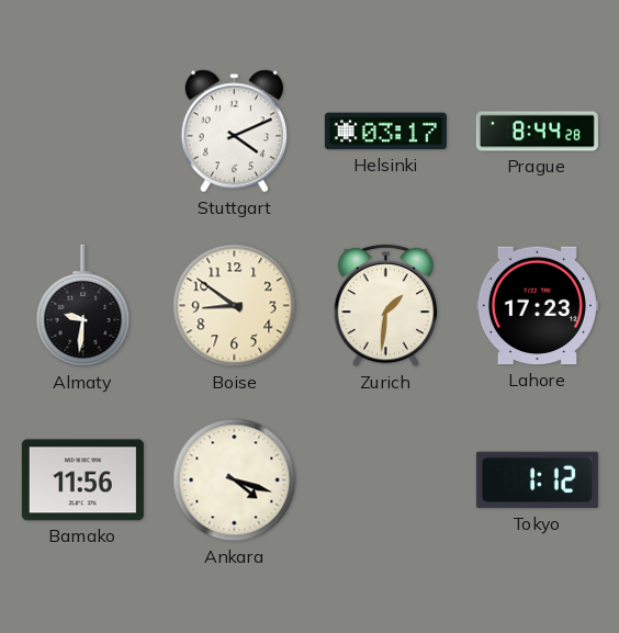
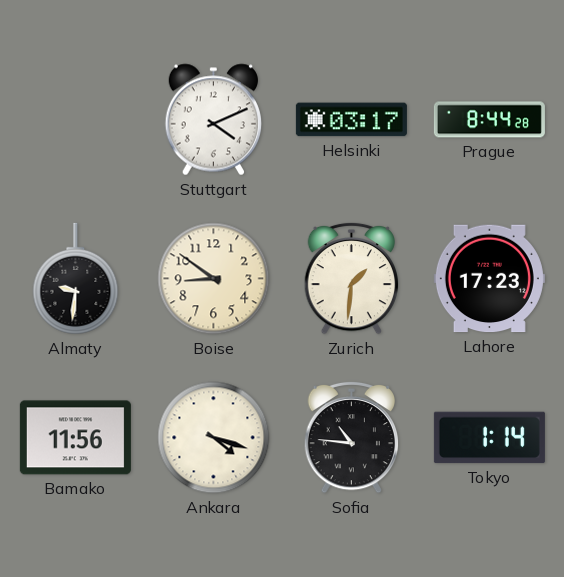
Sofia: none -> 10:46
Tokyo: 1:12 -> 1:14
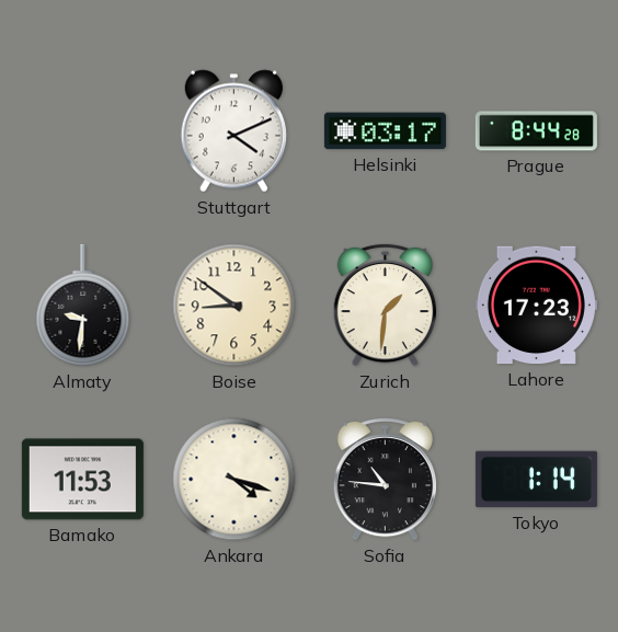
Bamako: 11:56 -> 11:53
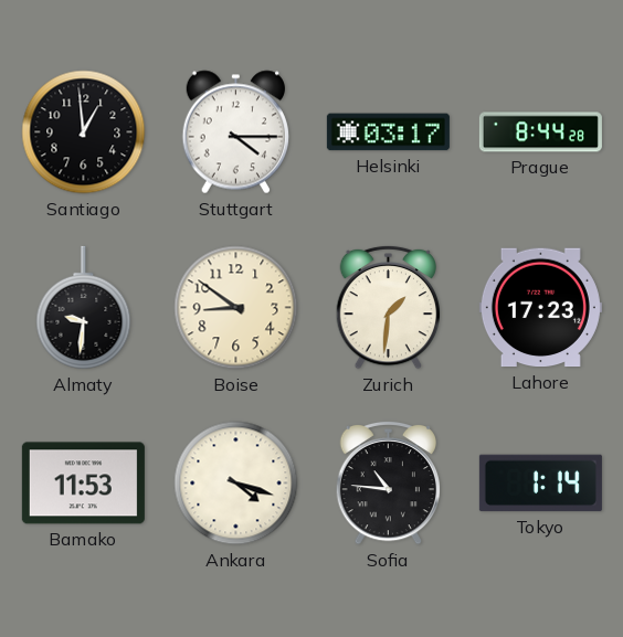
Santiago: none -> 12:59
Stuttgart: 4:11 -> 4:15
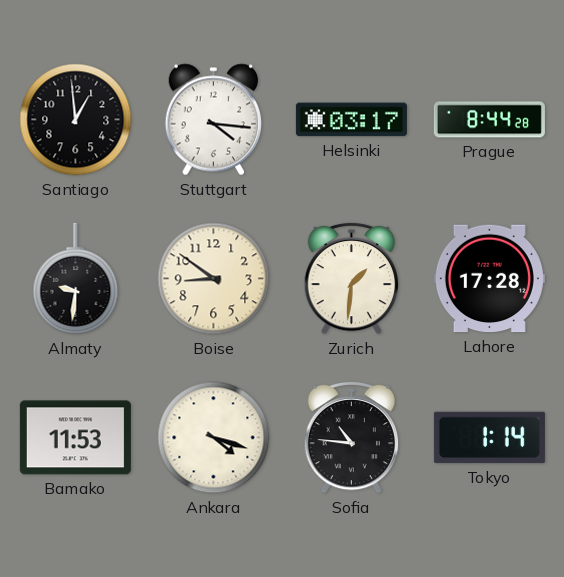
Stuttgart: 4:15 -> 4:16
Lahore: 17:23 -> 17:28
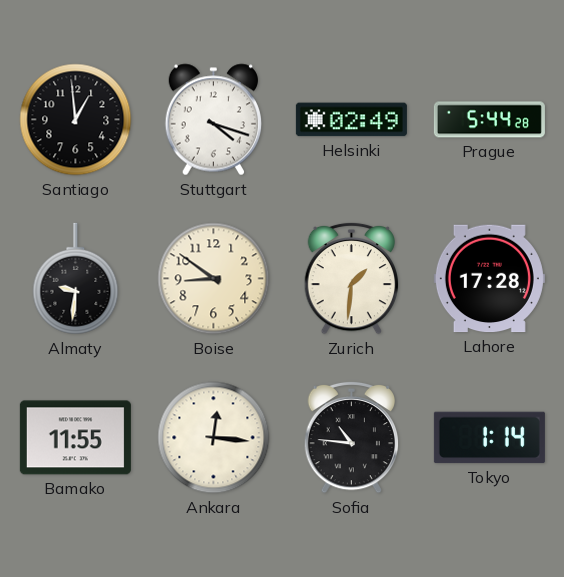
Stuttgart: 4:16 -> 4:18
Helsinki: 03:17 -> 02:49
Prague: 8:44 -> 5:44
Bamako: 11:53 -> 11:55
Ankara: 4:18 -> 12:16
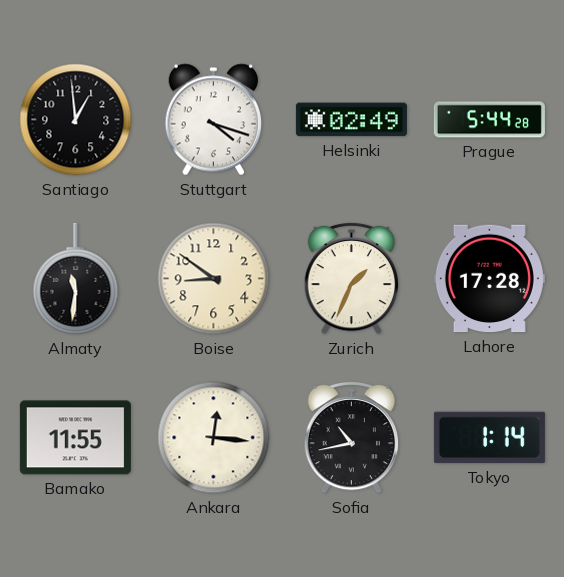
Almaty: 9:31 -> 11:31
Zurich: 1:31 -> 1:34
Sofia: 10:46 -> 10:43
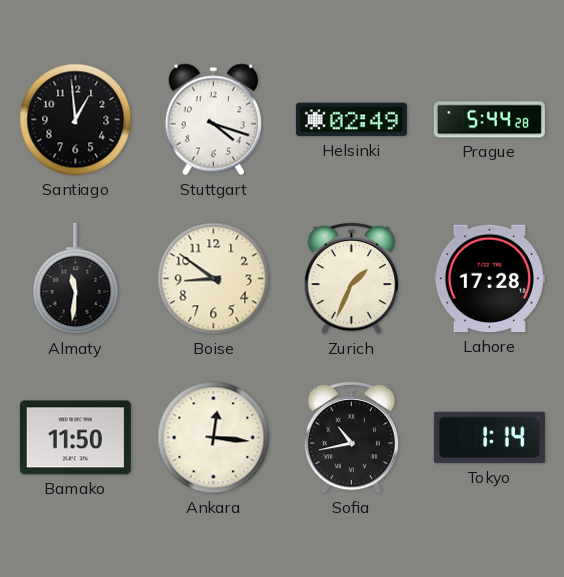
Bamako: 11:55 -> 11:50
